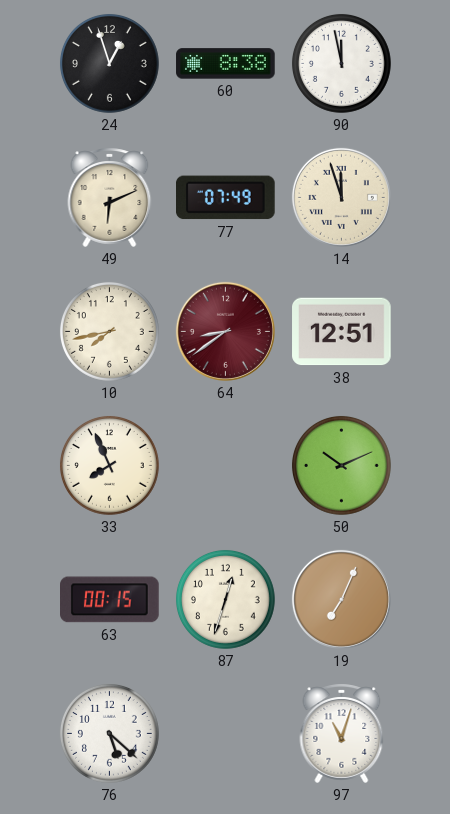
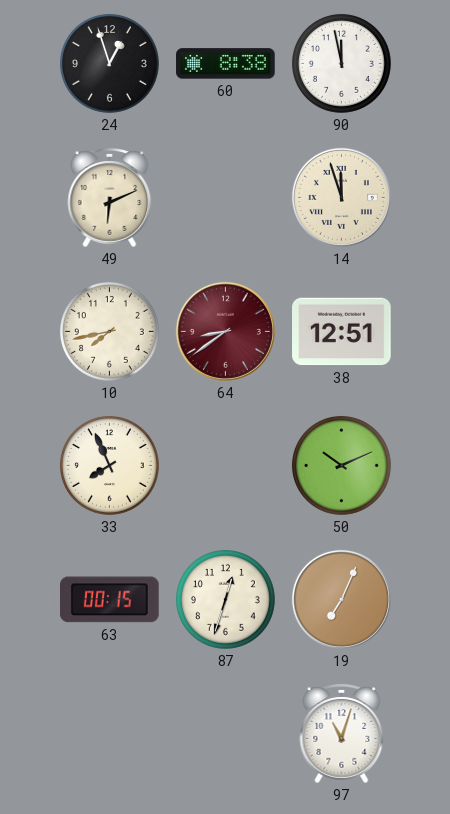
77: 07:49 -> none
76: 5:22 -> none
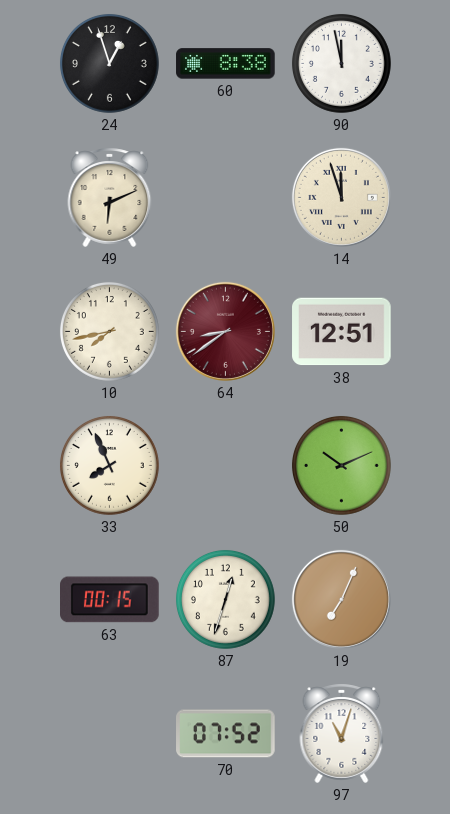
70: none -> 07:52
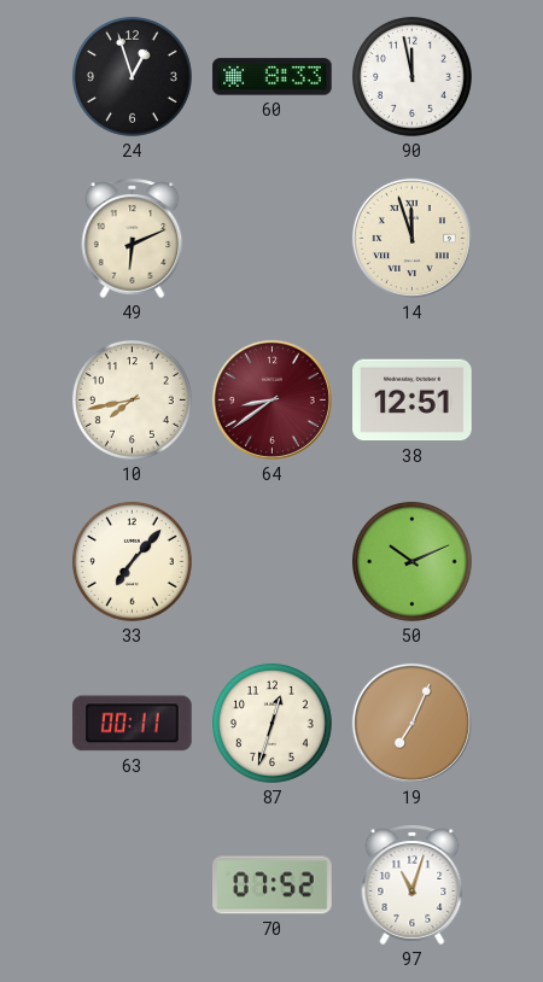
60: 8:38 -> 8:33
33: 7:56 -> 7:07
63: 00:15 -> 00:11
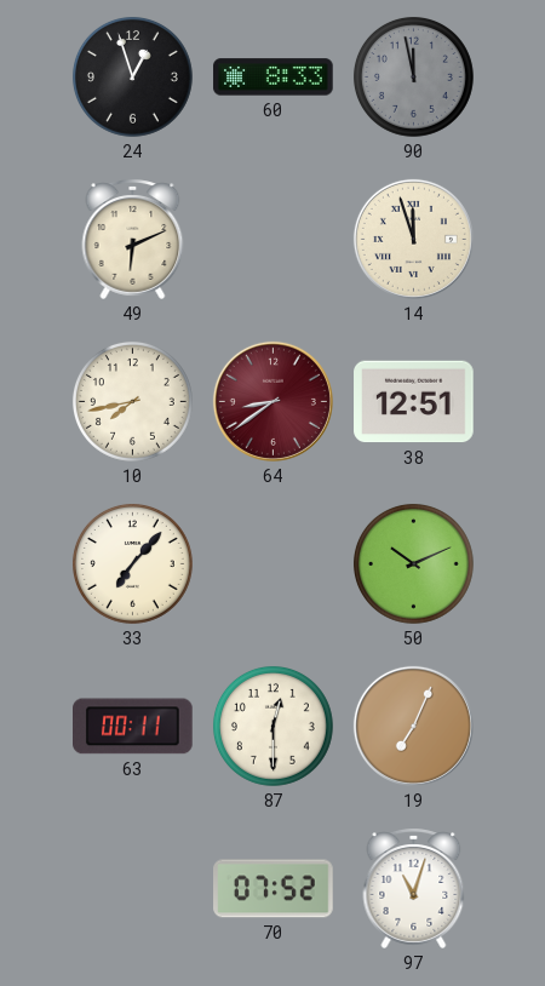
90 dial: white -> grey
87: 12:33 -> 12:30
